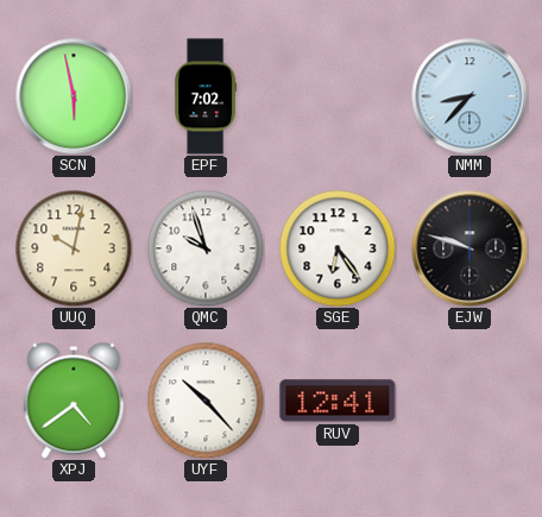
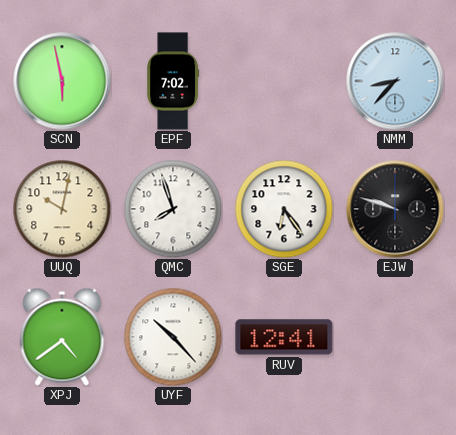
QMC: 9:57 -> 7:57
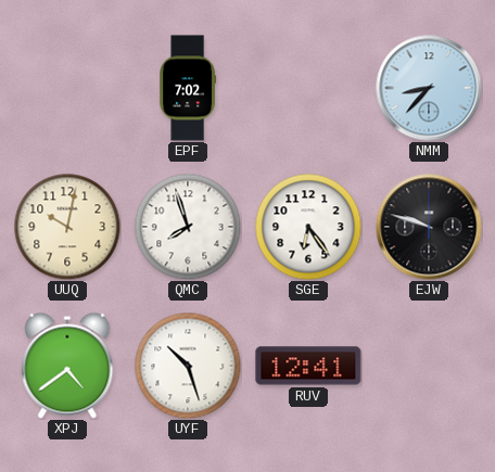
SCN: 5:58 -> none
UYF: 10:23 -> 10:27
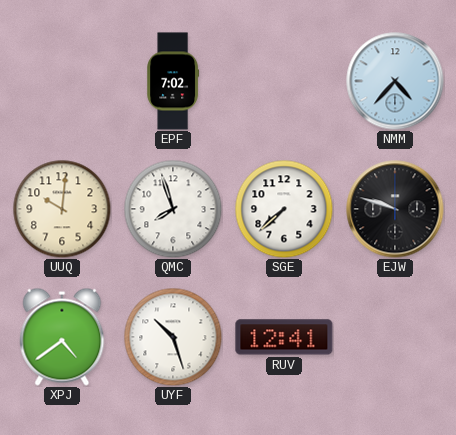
NMM: 8:37 -> 4:37
UUQ: 10:02 -> 10:01
SGE: 6:24 -> 7:38
